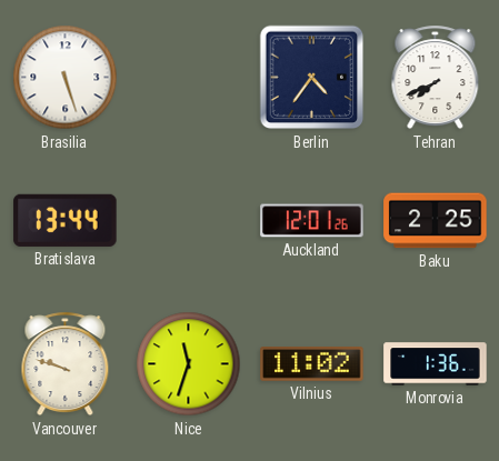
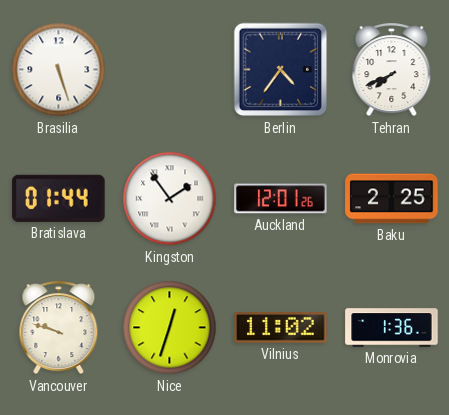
Bratislava: 13:44 -> 01:44
Kingston: none -> 1:54
Nice: 11:33 -> 12:33
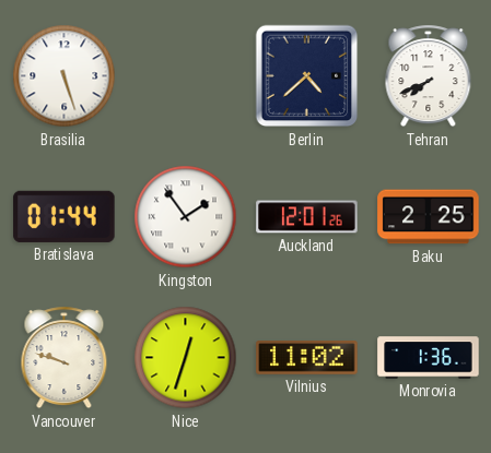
Berlin: 4:36 -> 4:38
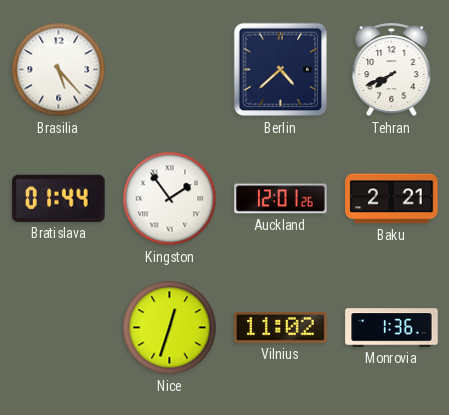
Brasilia: 5:27 -> 5:23
Baku: 2:25 -> 2:21
Vancouver: 9:48 -> none
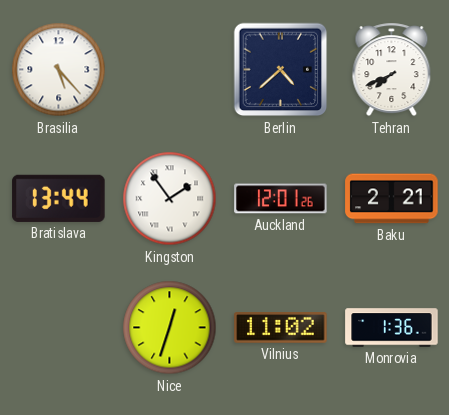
Bratislava: 01:44 -> 13:44
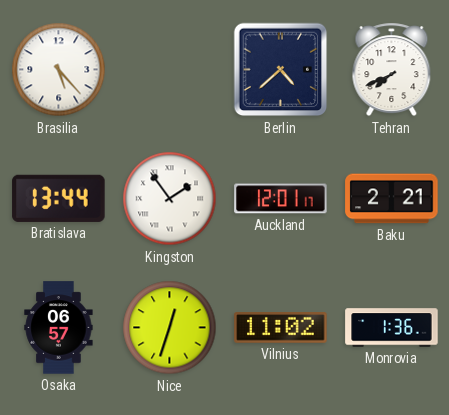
Auckland: 12:01:26 -> 12:01:17
Osaka: none -> 06:57
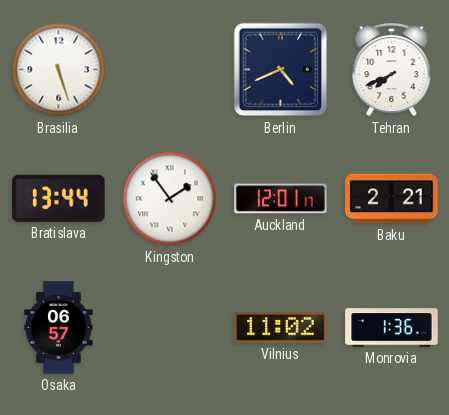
Brasilia: 5:23 -> 5:27
Berlin: 4:38 -> 4:41
Nice: 12:33 -> none
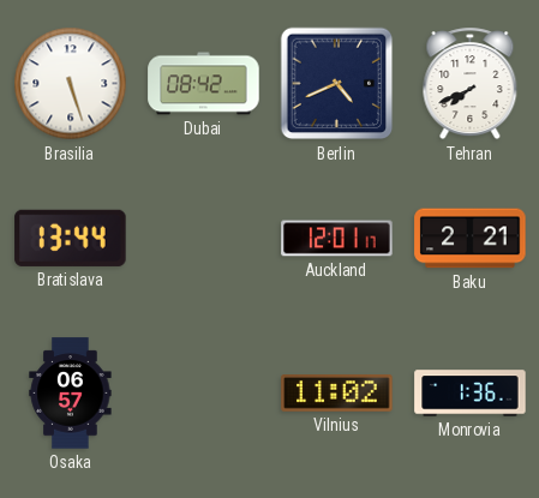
Dubai: none -> 08:42
Kingston: 1:54 -> none
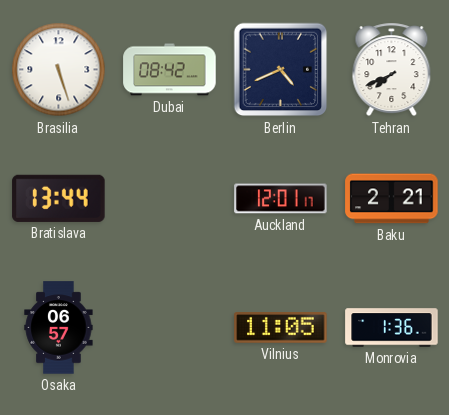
Vilnius: 11:02 -> 11:05
